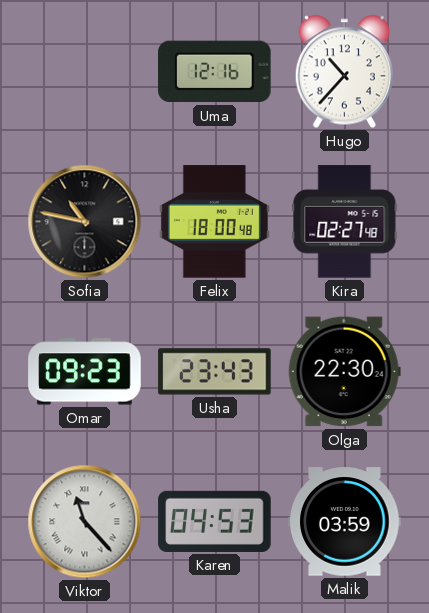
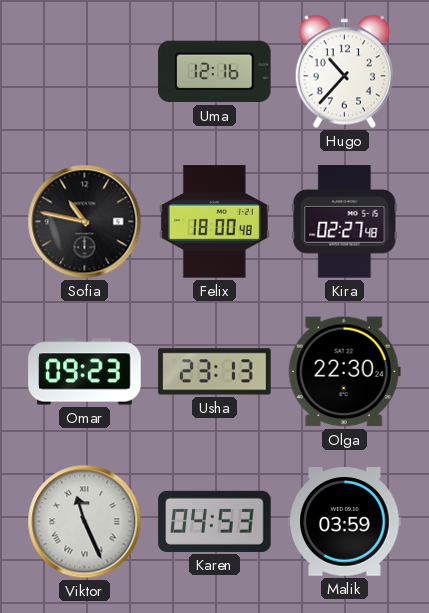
Usha: 23:43 -> 23:13
Viktor: 11:23 -> 11:26
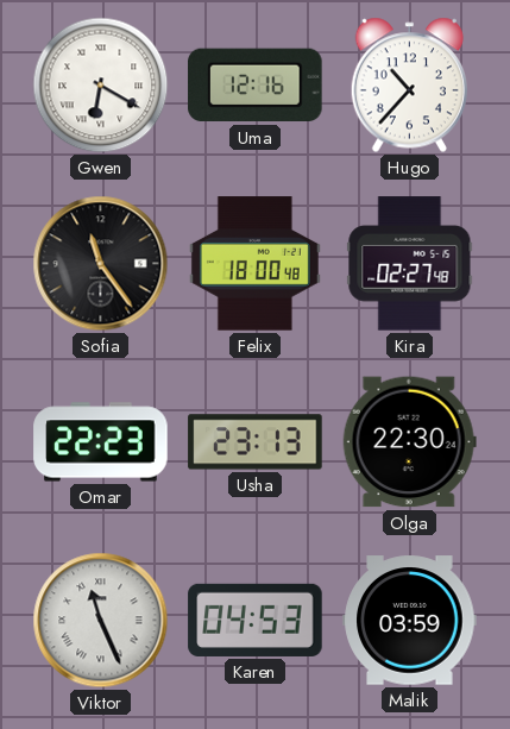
Gwen: none -> 6:20
Sofia: 10:47 -> 11:24
Omar: 09:23 -> 22:23
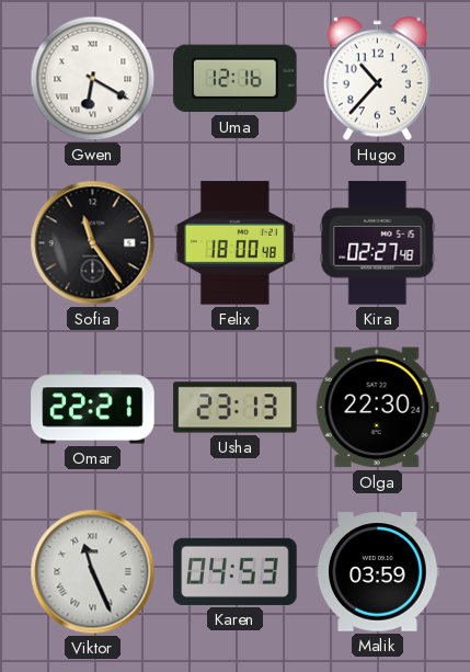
Omar: 22:23 -> 22:21
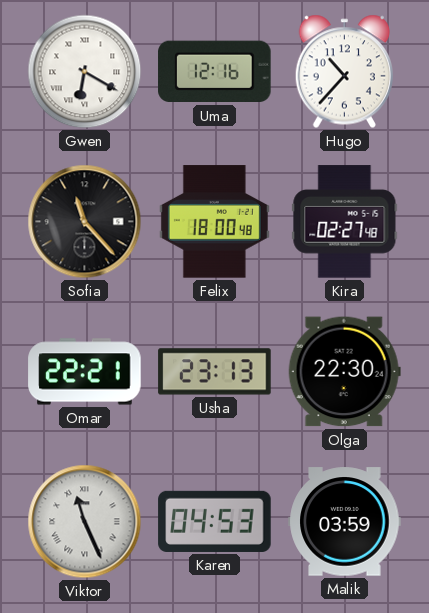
Sofia: 11:24 -> 11:23
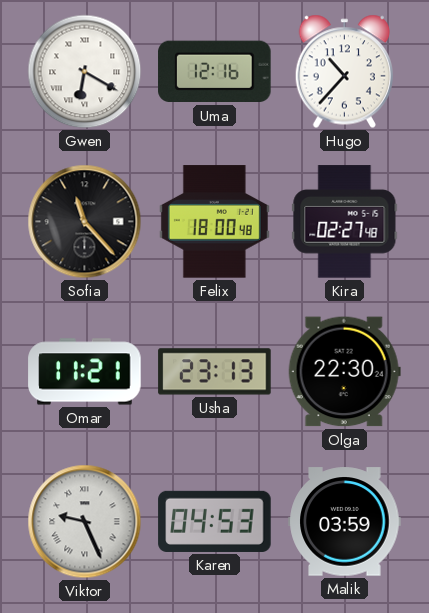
Omar: 22:21 -> 11:21
Viktor: 11:26 -> 9:26
